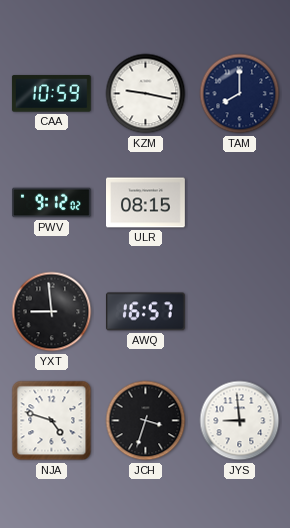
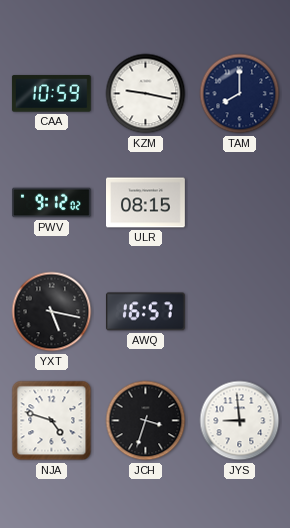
YXT: 8:59 -> 5:17
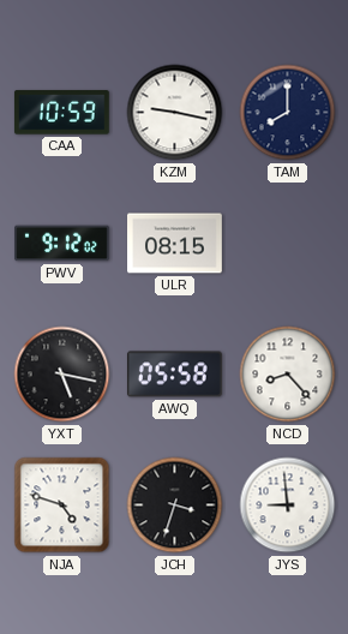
AWQ: 16:57 -> 05:58
NCD: none -> 8:23
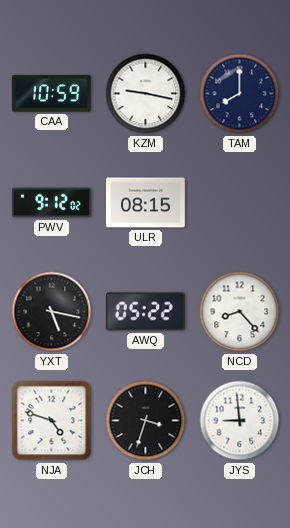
AWQ: 05:58 -> 05:22
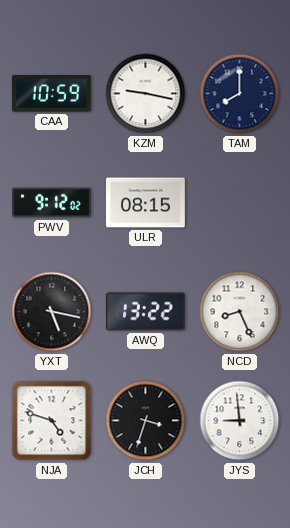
AWQ: 05:22 -> 13:22
NCD: 8:23 -> 8:26
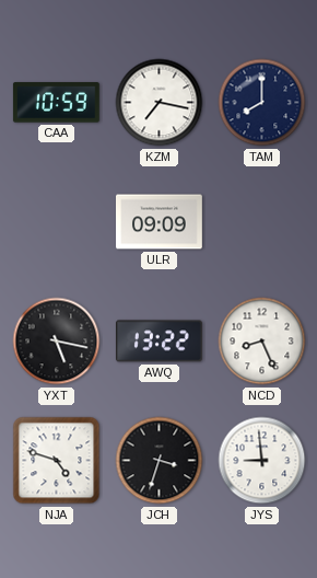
KZM: 9:17 -> 7:17
PWV: 9:12 -> none
ULR: 08:15 -> 09:09
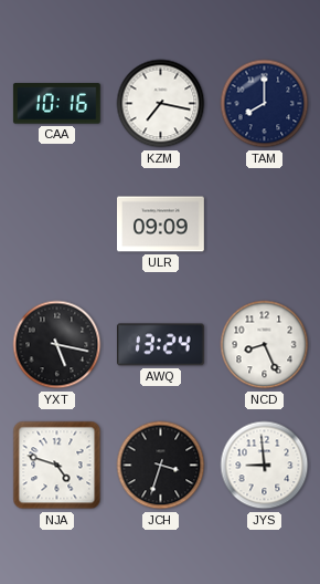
CAA: 10:59 -> 10:16
AWQ: 13:22 -> 13:24
